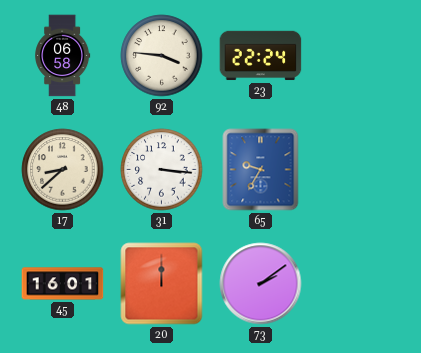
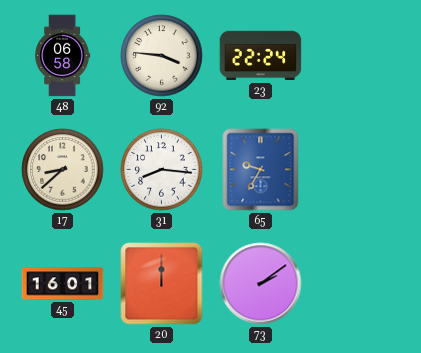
31: 3:16 -> 8:16
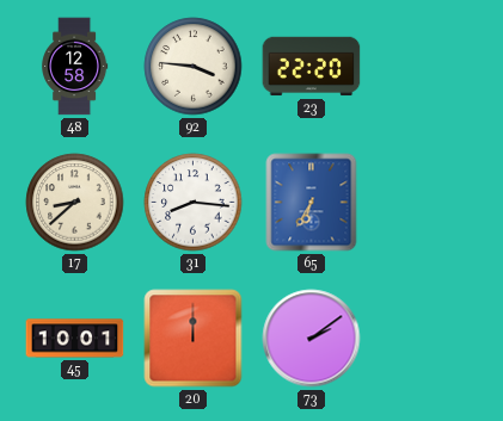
48: 06:58 -> 12:58
23: 22:24 -> 22:20
65: 9:35 -> 6:35
45: 16:01 -> 10:01
